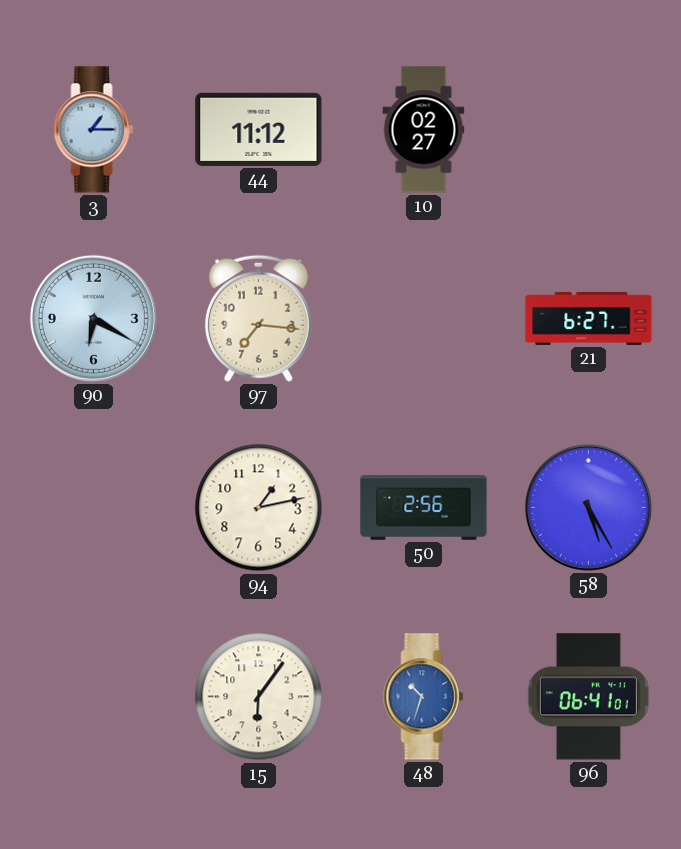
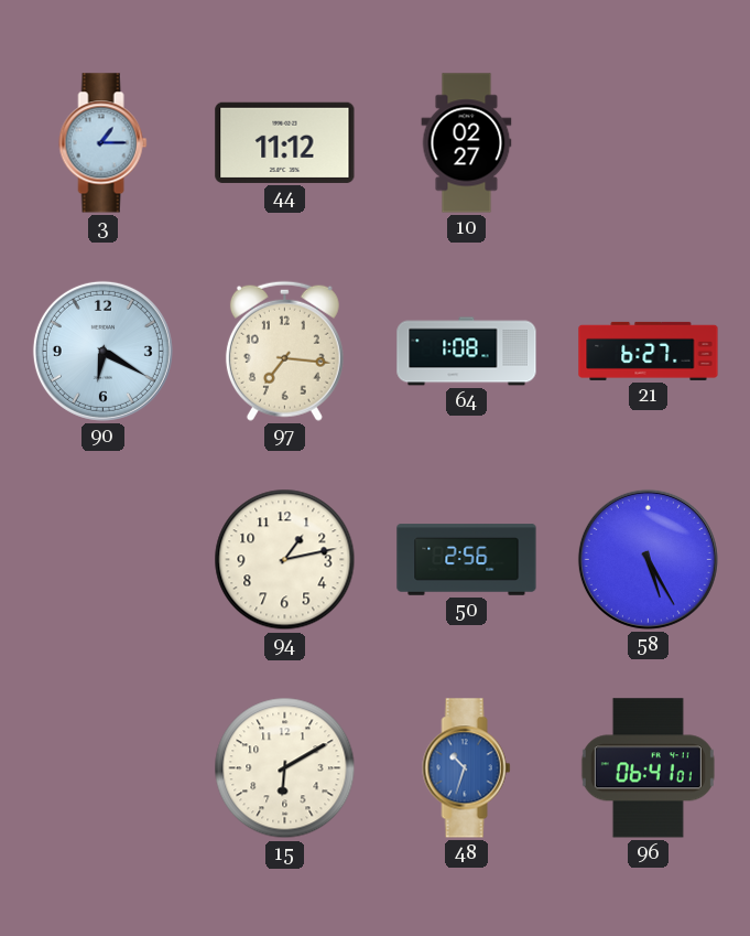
64: none -> 1:08
15: 6:06 -> 6:10
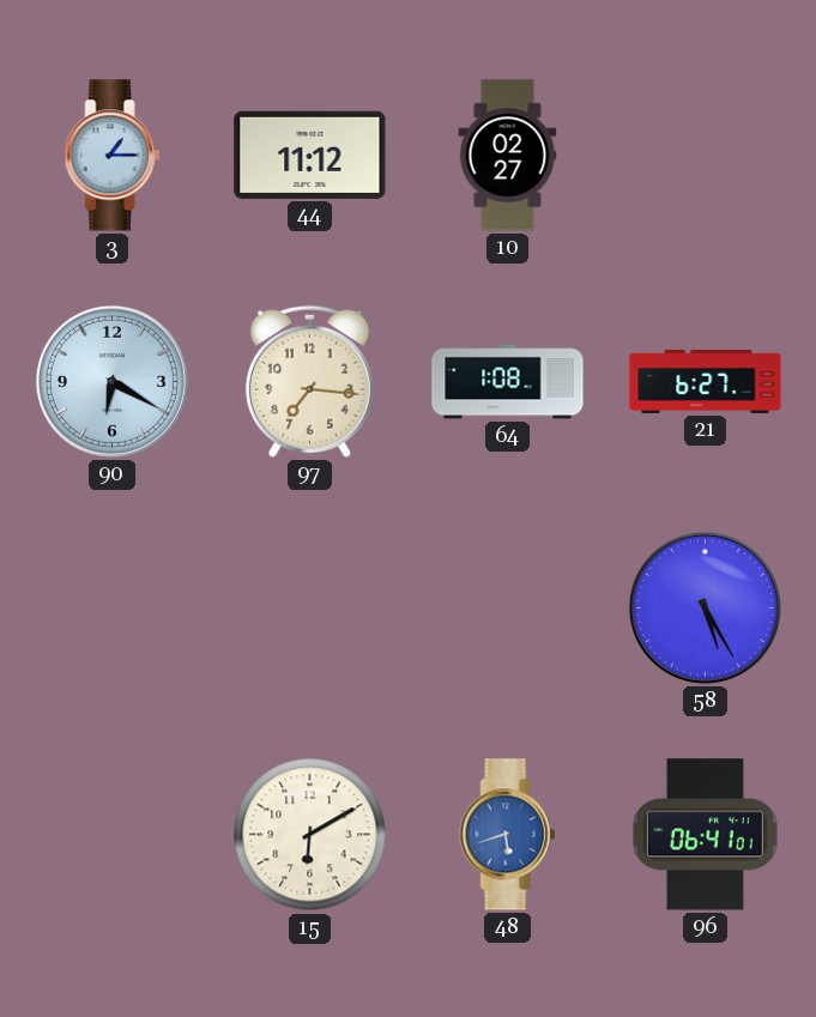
94: 1:13 -> none
50: 2:56 -> none
48: 10:33 -> 5:42
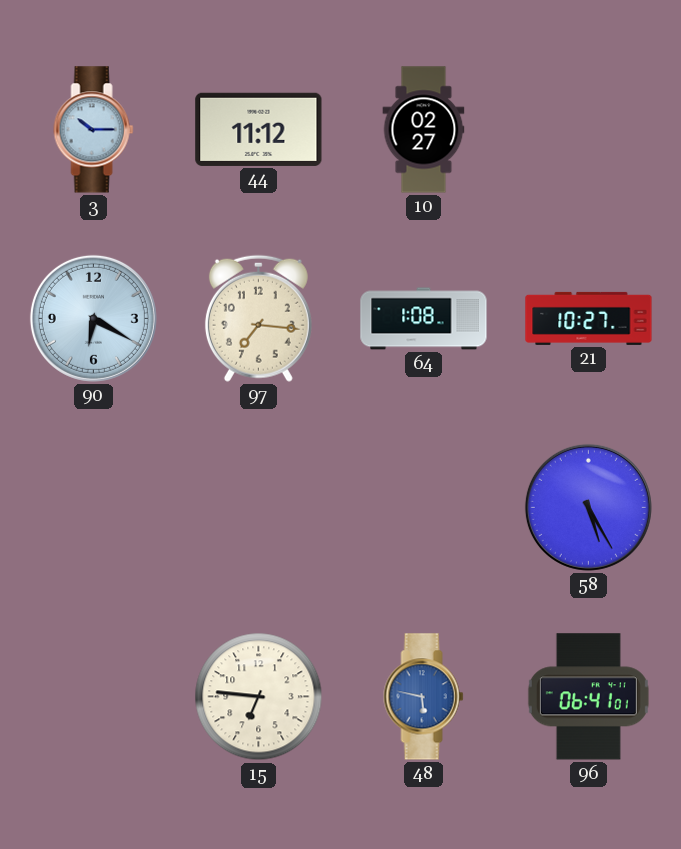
3: 1:15 -> 10:15
21: 6:27 -> 10:27
15: 6:10 -> 6:46
48: 5:42 -> 5:47
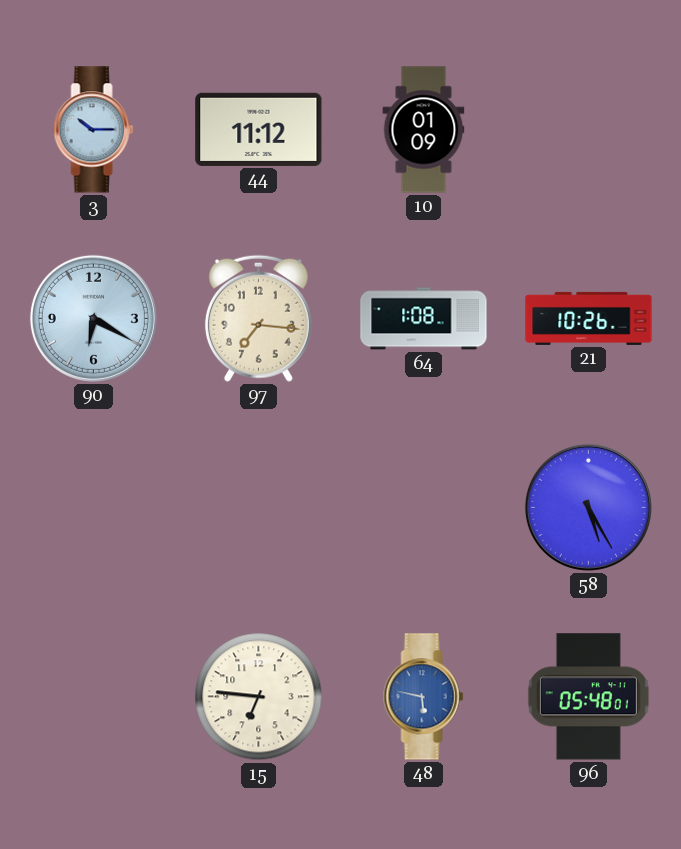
10: 02:27 -> 01:09
21: 10:27 -> 10:26
96: 06:41 -> 05:48
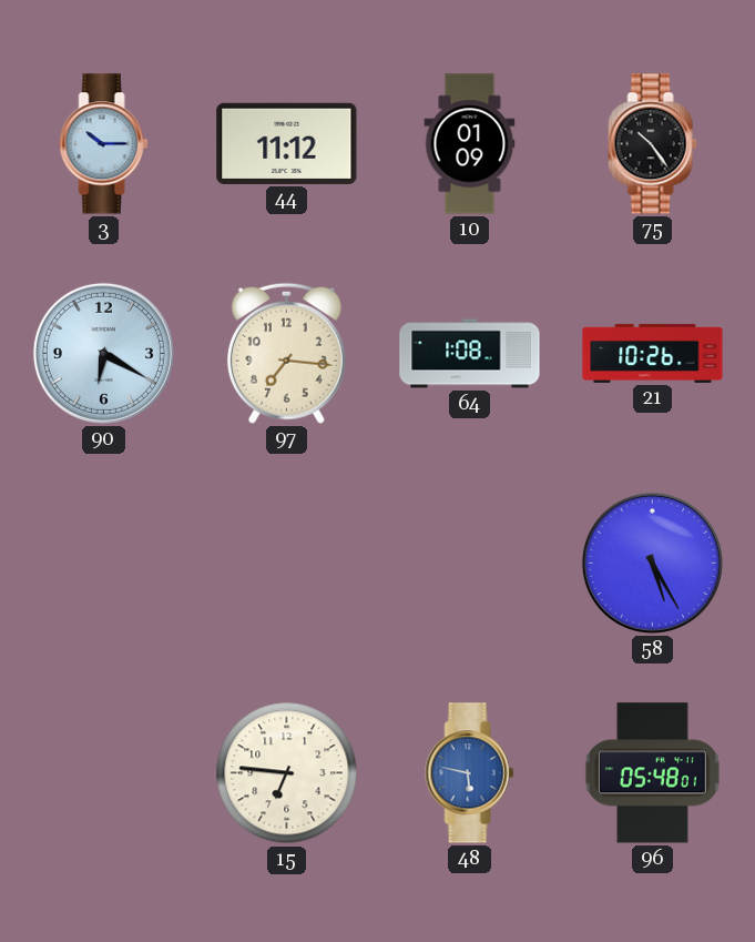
75: none -> 10:24
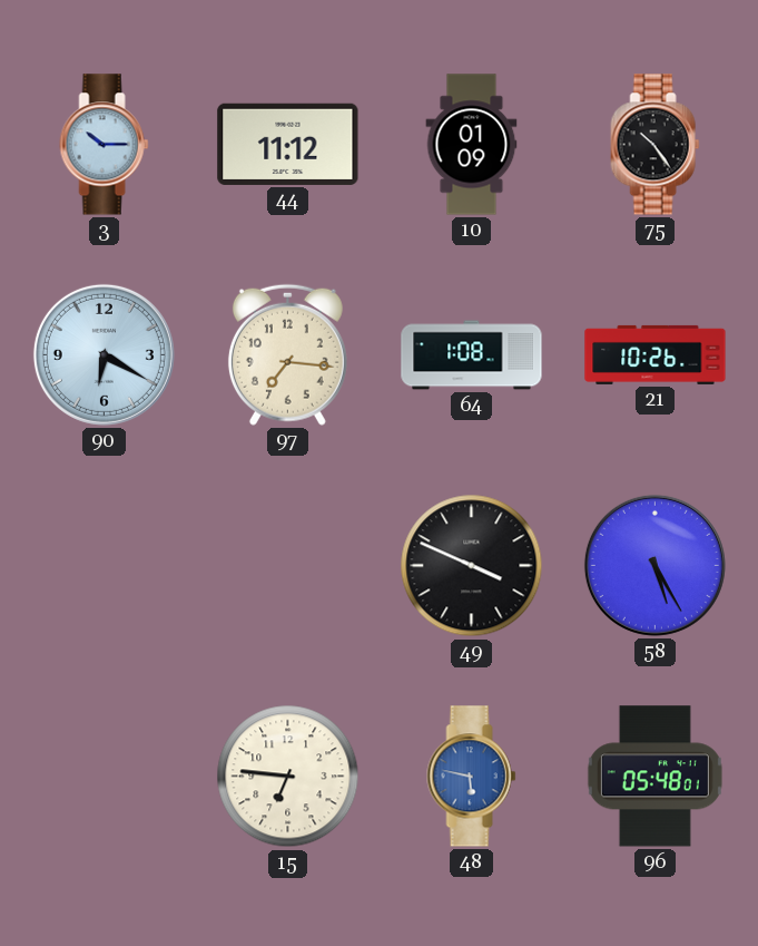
49: none -> 3:49
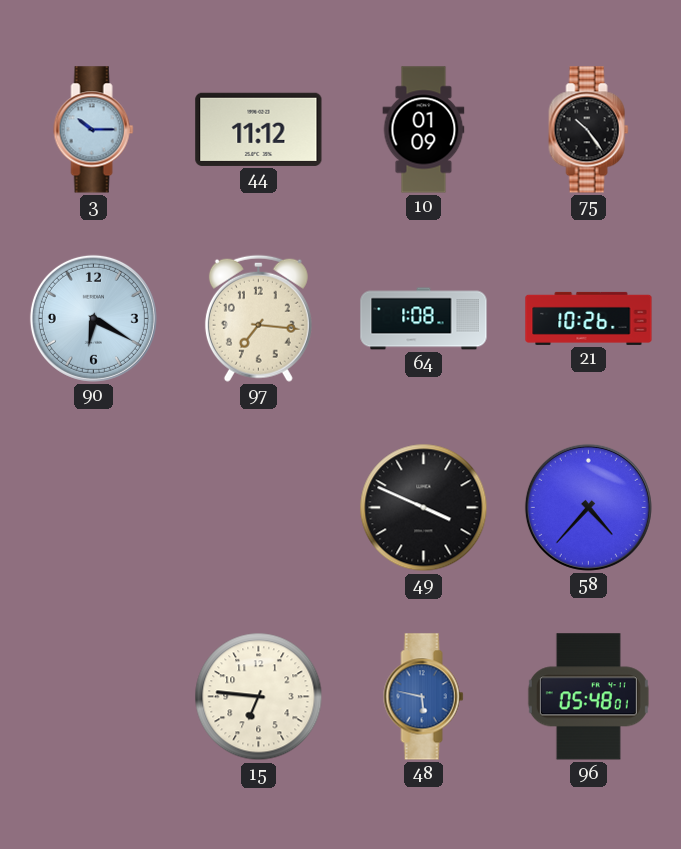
58: 5:25 -> 4:37
